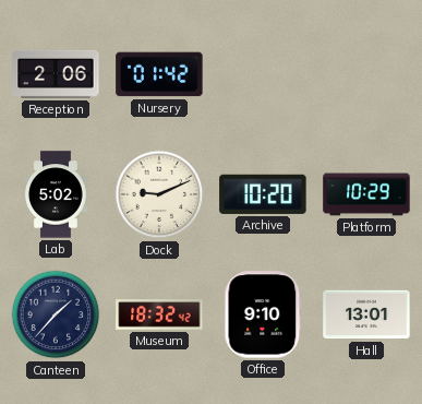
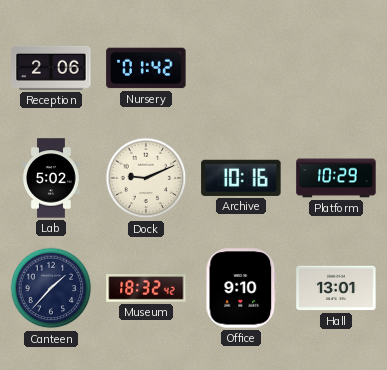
Archive: 10:20 -> 10:16
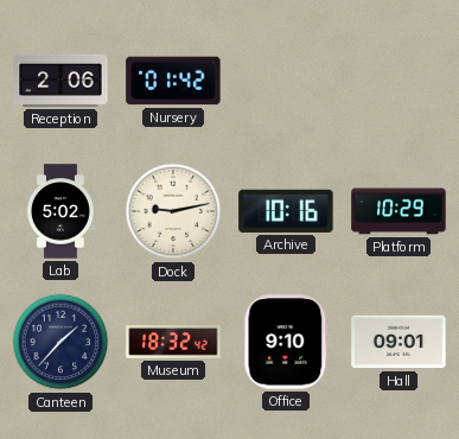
Dock: 9:11 -> 9:13
Hall: 13:01 -> 09:01
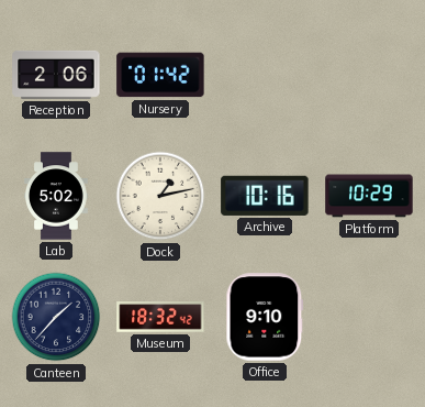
Dock: 9:13 -> 1:13
Hall: 09:01 -> none
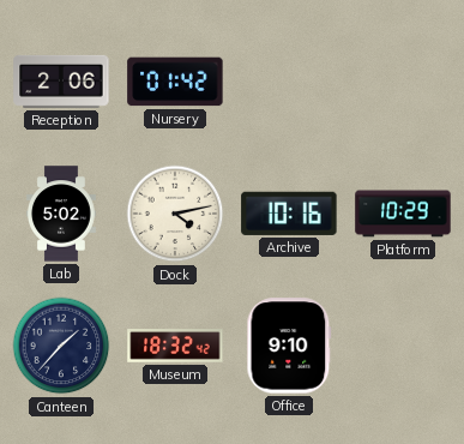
Dock: 1:13 -> 4:13
